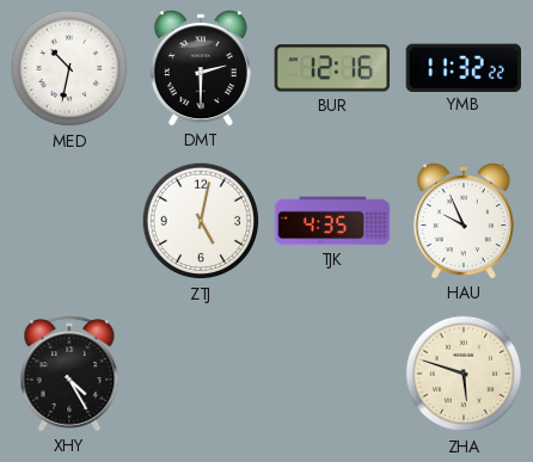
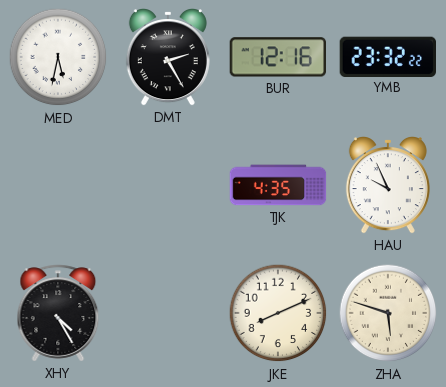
MED: 10:32 -> 5:32
DMT: 2:30 -> 2:25
YMB: 11:32 -> 23:32
ZTJ: 5:02 -> none
JKE: none -> 8:11
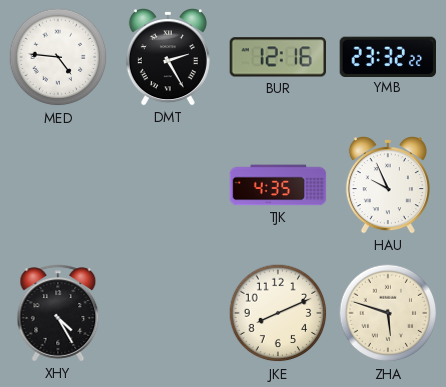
MED: 5:32 -> 4:46
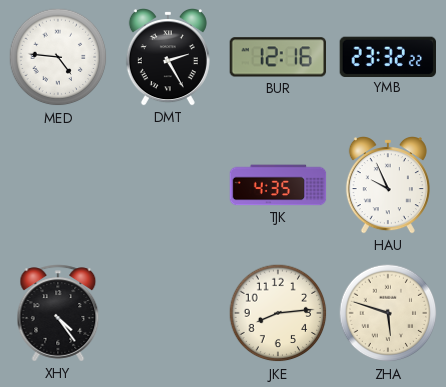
XHY: 4:25 -> 4:24
JKE: 8:11 -> 8:14
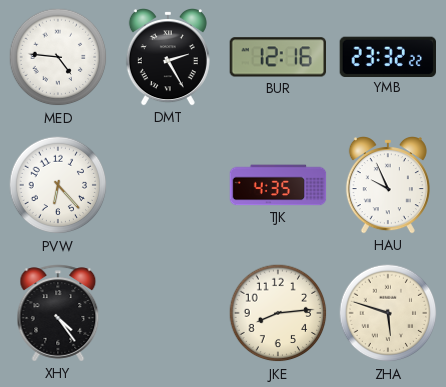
PVW: none -> 6:23
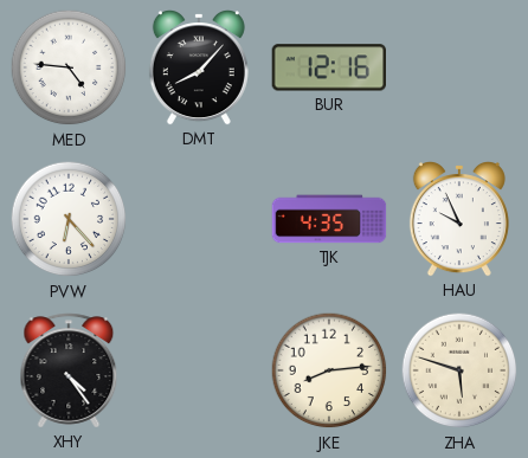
DMT: 2:25 -> 8:07
YMB: 23:32 -> none
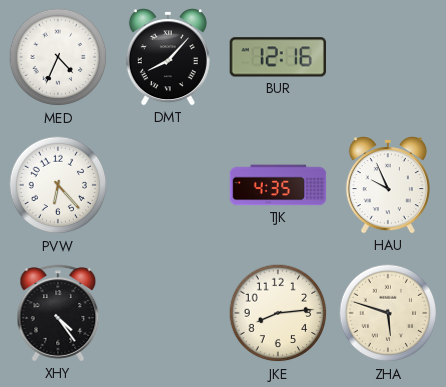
MED: 4:46 -> 4:34
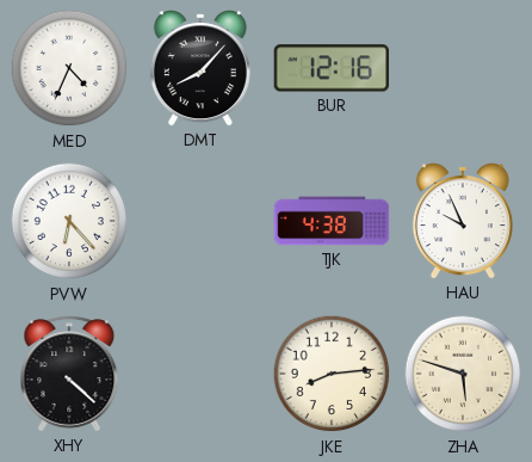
TJK: 4:35 -> 4:38
XHY: 4:24 -> 4:22
